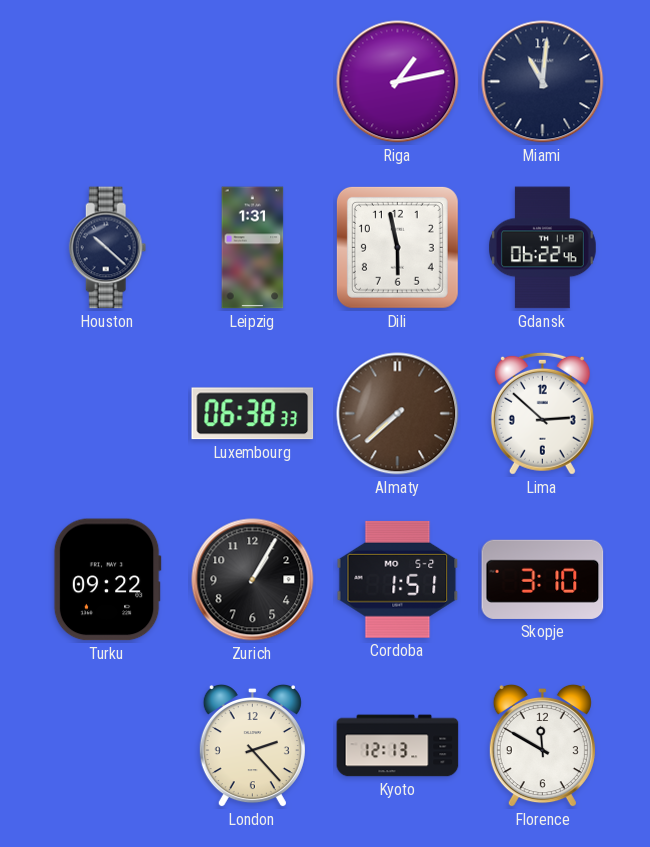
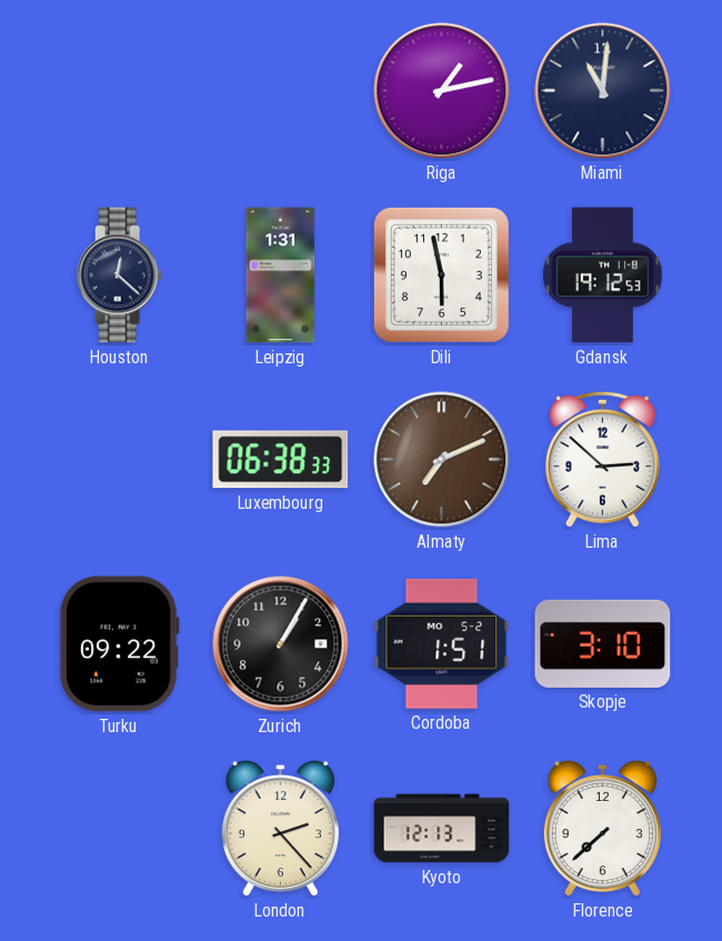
Houston: 10:22 -> 12:22
Gdansk: 06:22 -> 19:12
Almaty: 7:38 -> 7:11
Florence: 11:50 -> 7:38
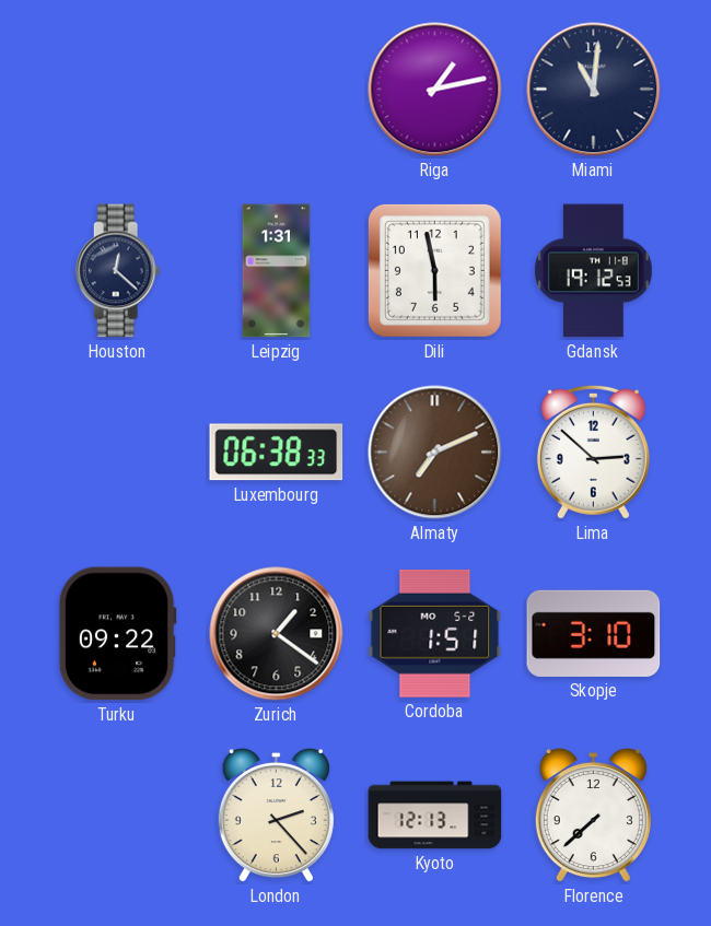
Zurich: 1:05 -> 1:21
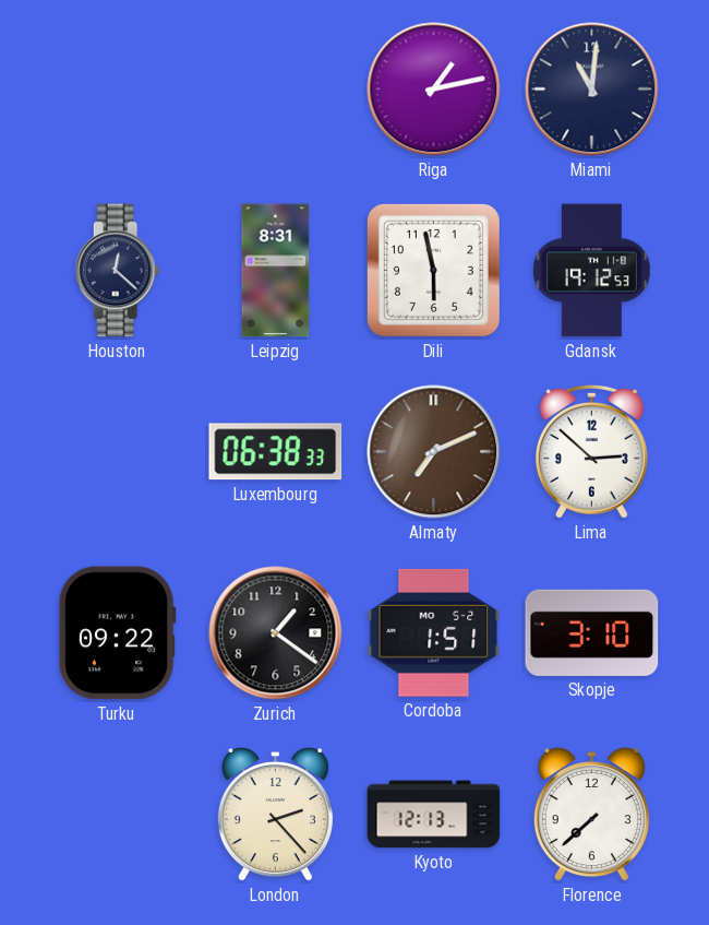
Leipzig: 1:31 -> 8:31
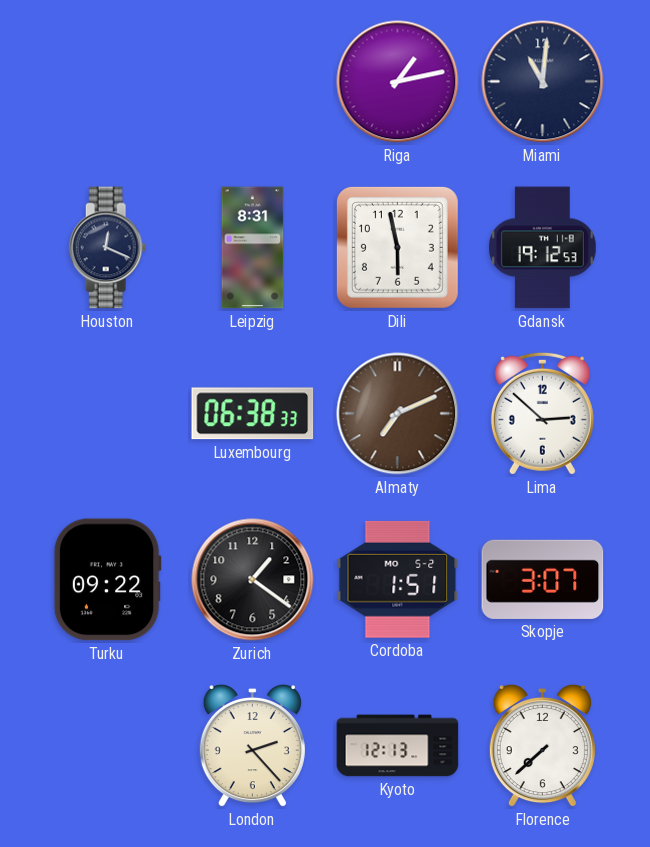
Houston: 12:22 -> 12:19
Skopje: 3:10 -> 3:07
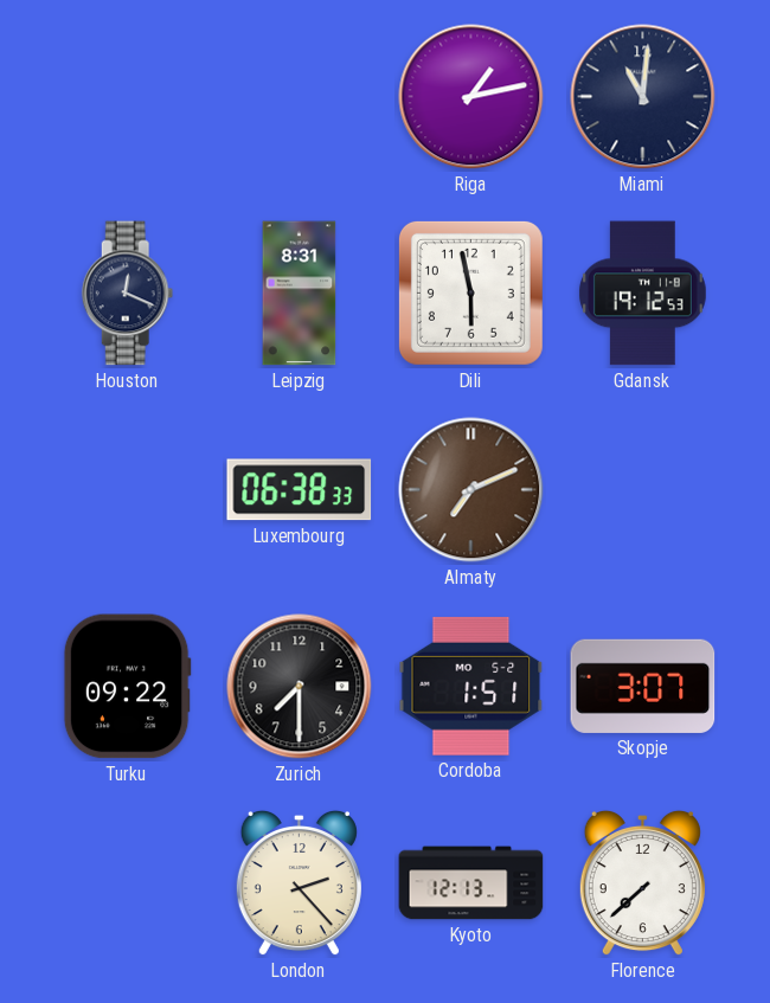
Lima: 2:52 -> none
Zurich: 1:21 -> 7:30
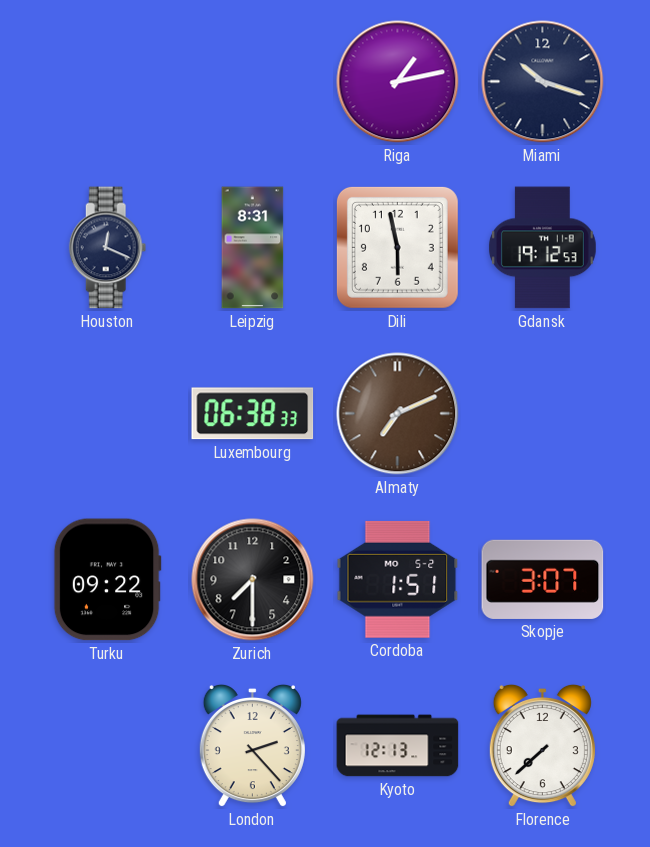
Miami: 11:01 -> 10:18
